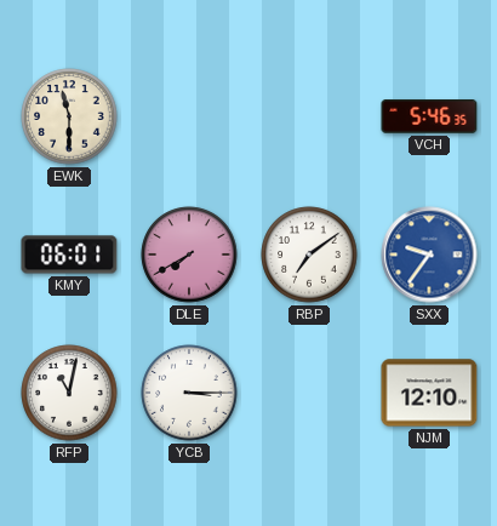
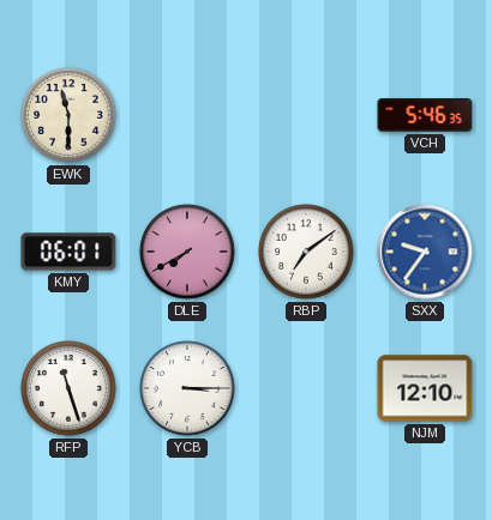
RFP: 11:02 -> 11:27
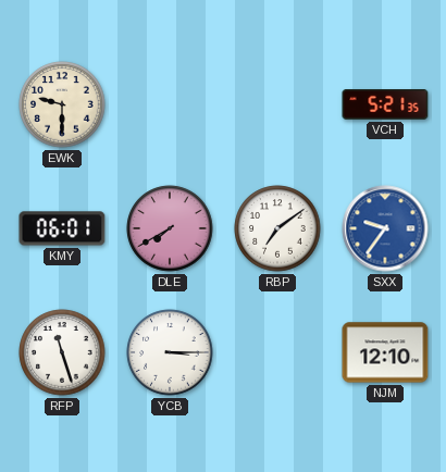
EWK: 11:30 -> 9:30
VCH: 5:46 -> 5:21
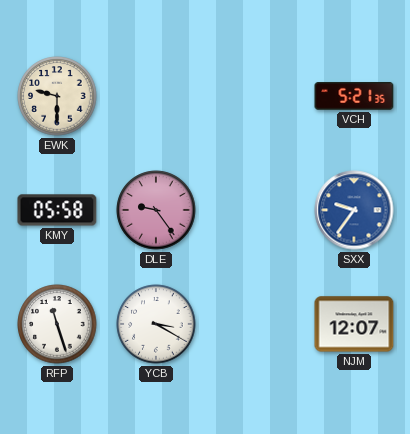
KMY: 06:01 -> 05:58
DLE: 7:40 -> 9:24
RBP: 7:09 -> none
YCB: 3:15 -> 3:20
NJM: 12:10 -> 12:07
